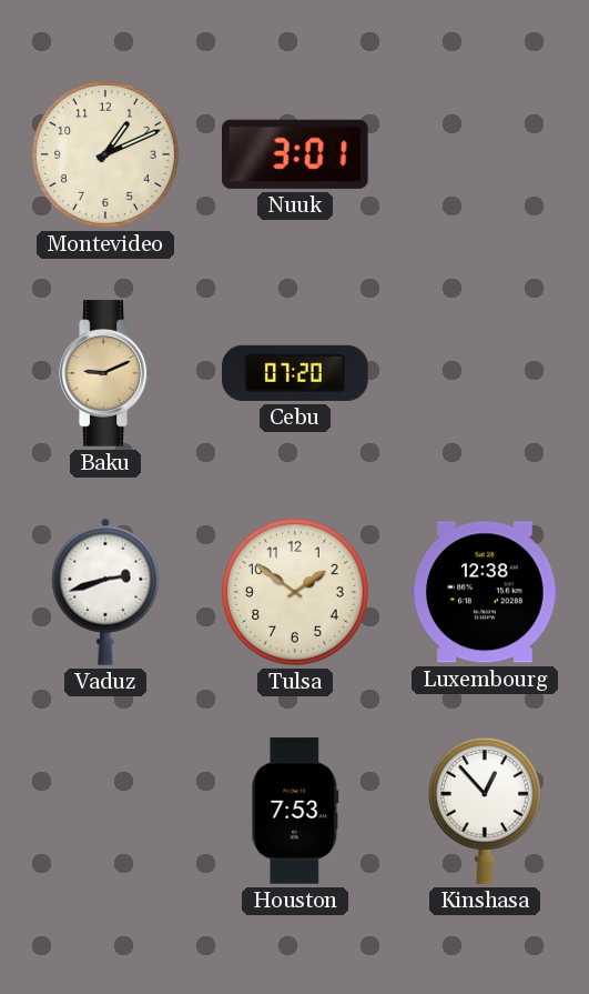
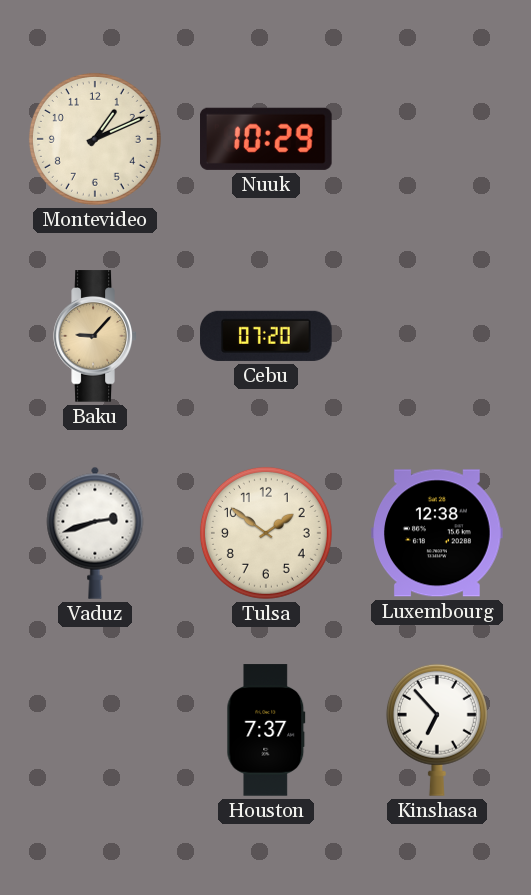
Nuuk: 3:01 -> 10:29
Baku: 9:11 -> 9:07
Houston: 7:53 -> 7:37
Kinshasa: 12:53 -> 6:53
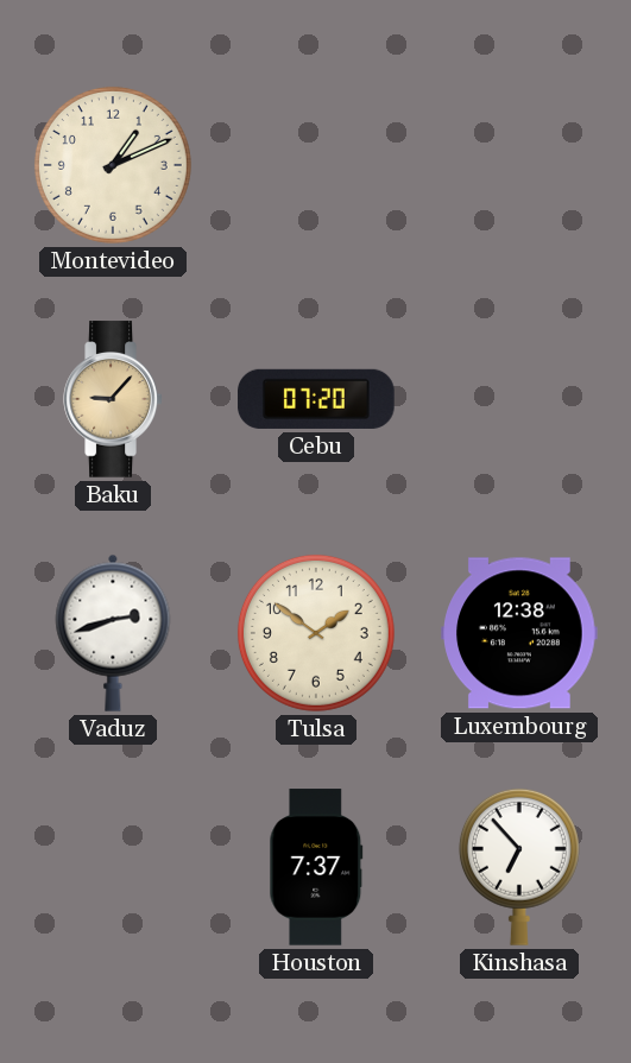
Nuuk: 10:29 -> none
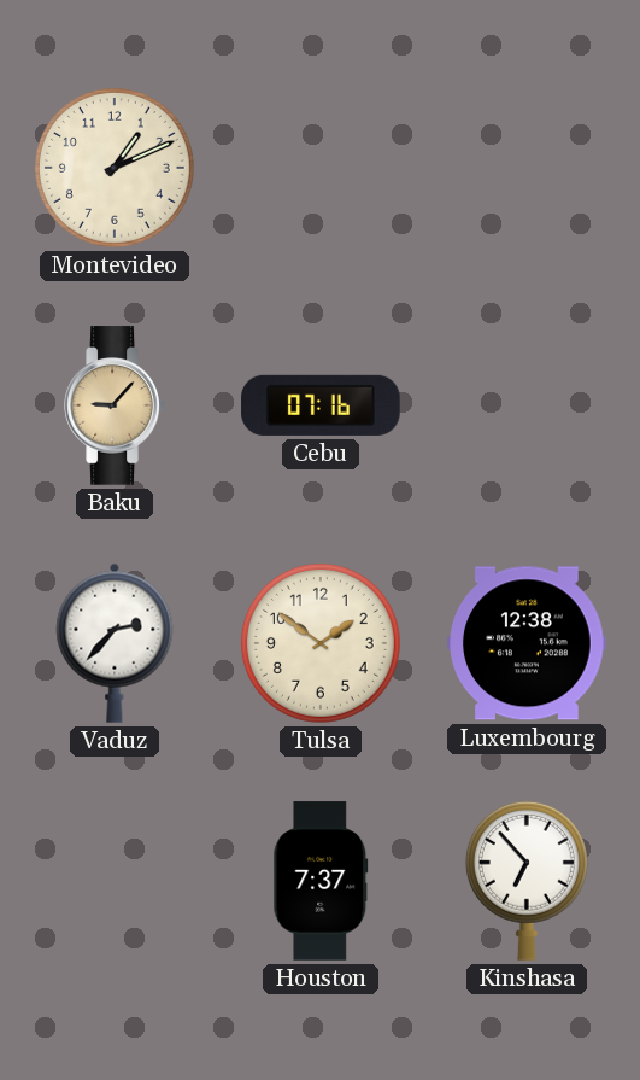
Cebu: 07:20 -> 07:16
Vaduz: 2:42 -> 2:37
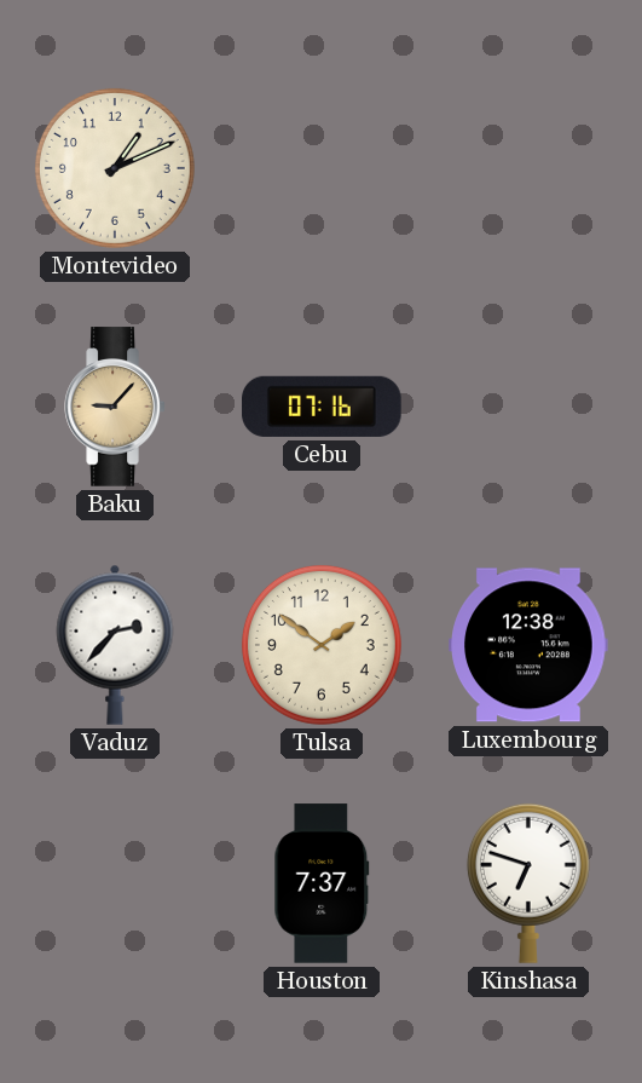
Kinshasa: 6:53 -> 6:48
